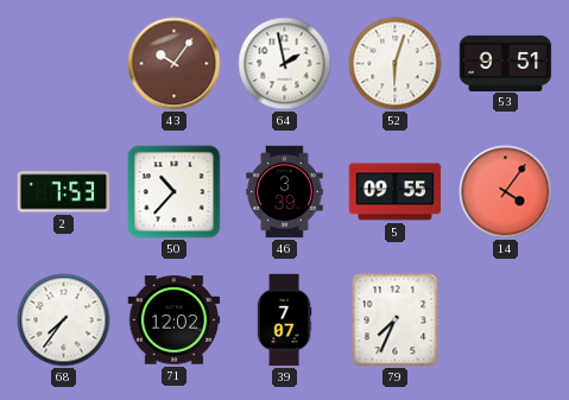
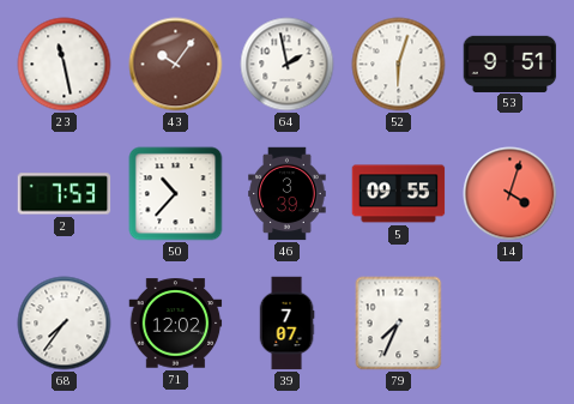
23: none -> 11:28
14: 4:06 -> 4:03
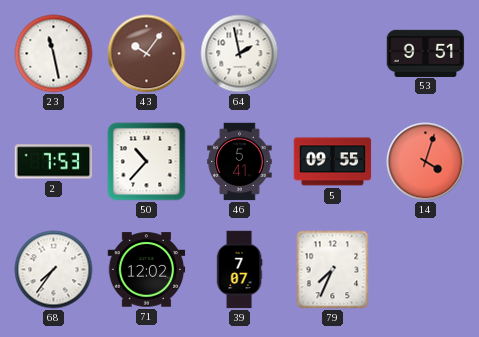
52: 6:03 -> none
46: 3:39 -> 5:41
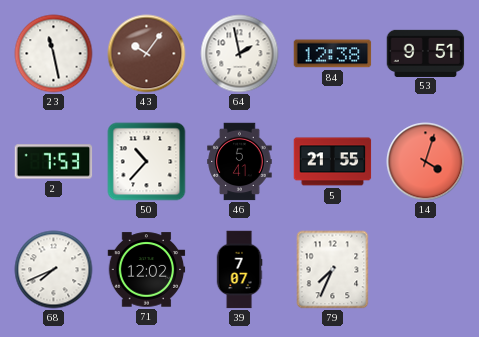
84: none -> 12:38
5: 09:55 -> 21:55
68: 7:36 -> 7:41
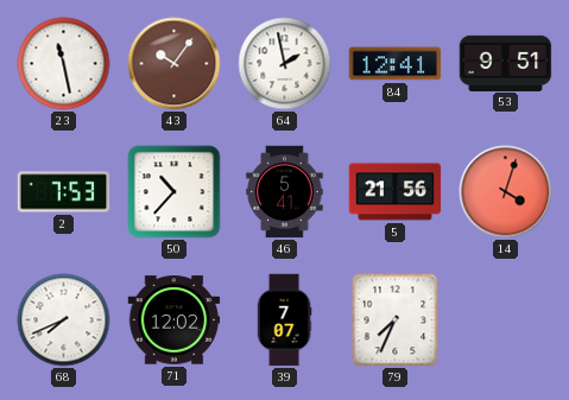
84: 12:38 -> 12:41
5: 21:55 -> 21:56
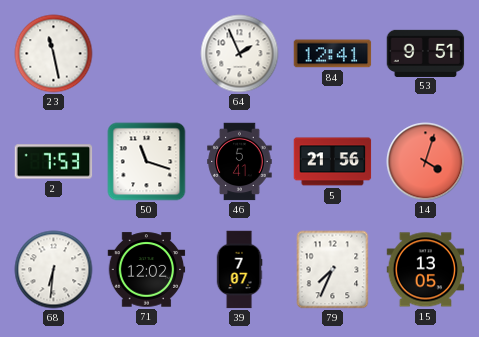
43: 10:06 -> none
64: 1:58 -> 1:56
50: 10:37 -> 11:18
68: 7:41 -> 6:31
15: none -> 13:05
